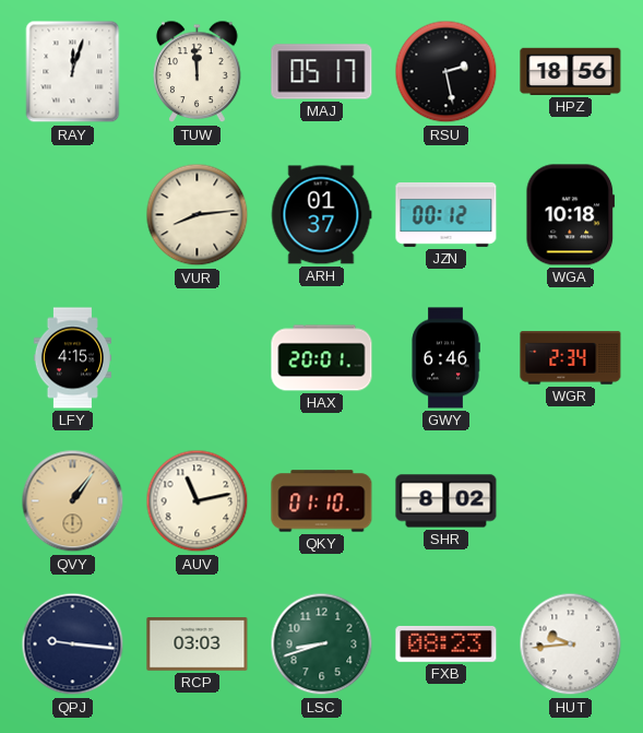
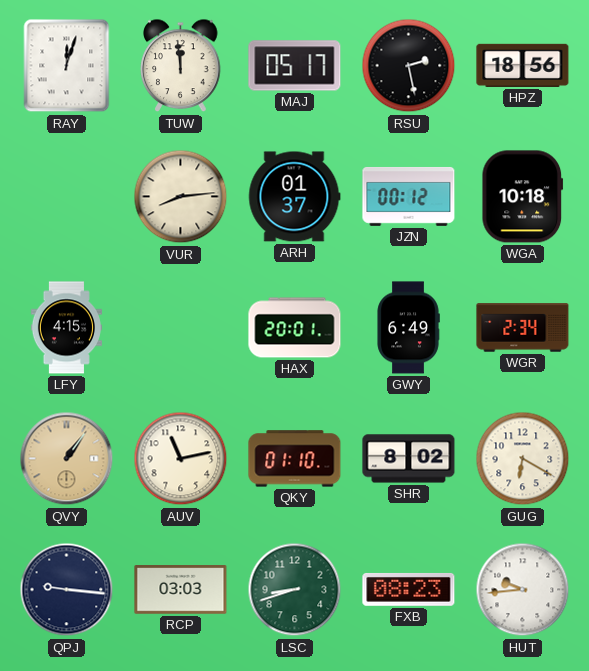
GWY: 6:46 -> 6:49
GUG: none -> 6:20
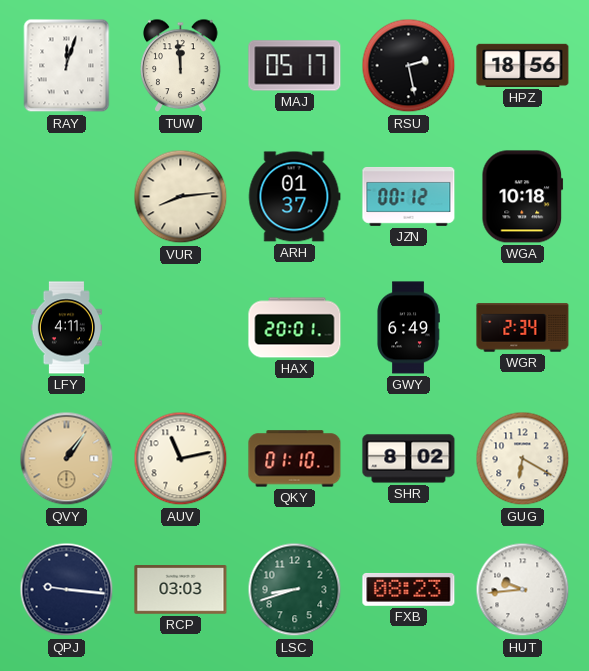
LFY: 4:15 -> 4:11
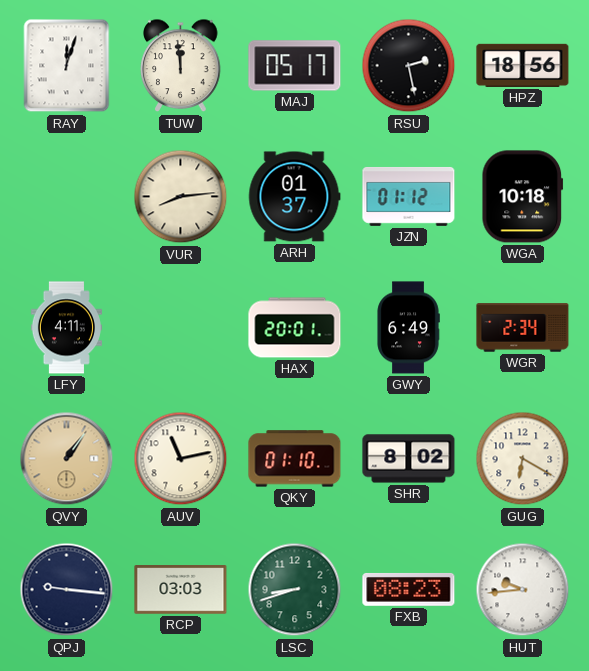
JZN: 00:12 -> 01:12
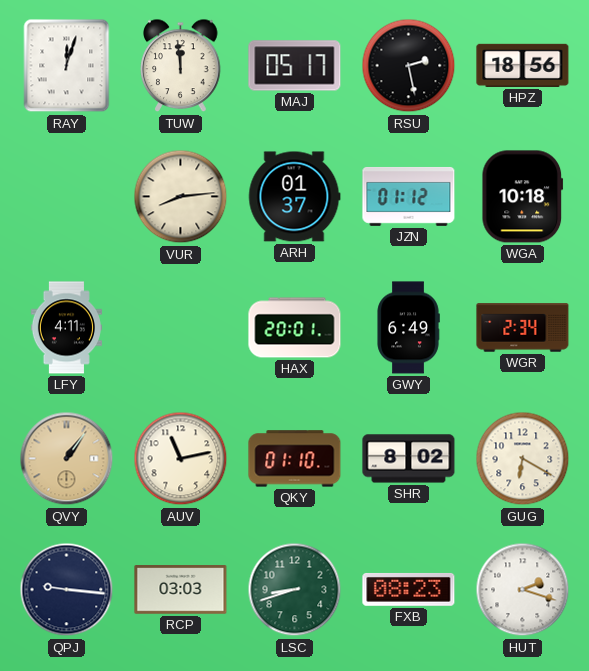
HUT: 9:44 -> 2:18
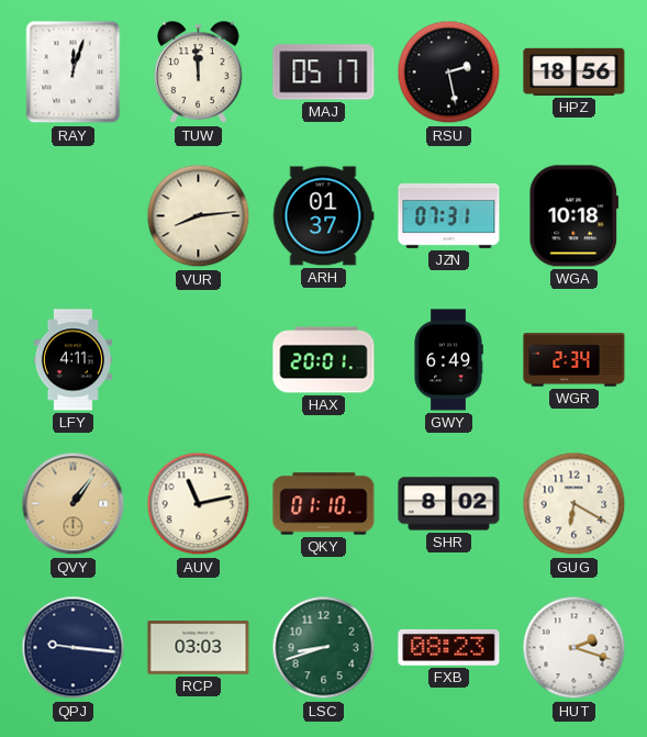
JZN: 01:12 -> 07:31
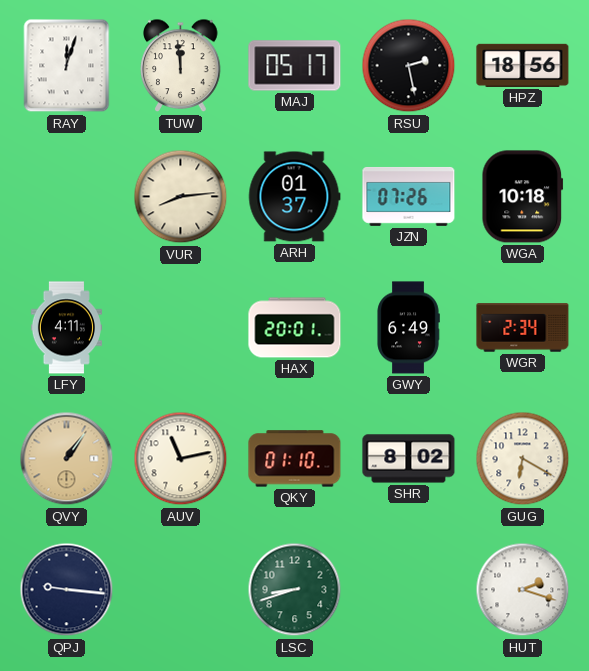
JZN: 07:31 -> 07:26
RCP: 03:03 -> none
FXB: 08:23 -> none
